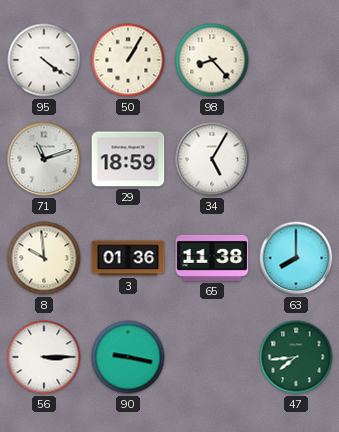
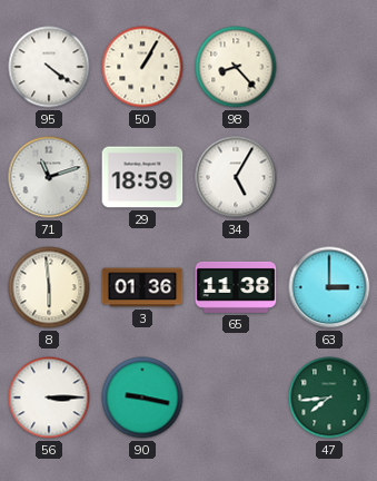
8: 9:59 -> 5:59
63: 8:00 -> 3:00
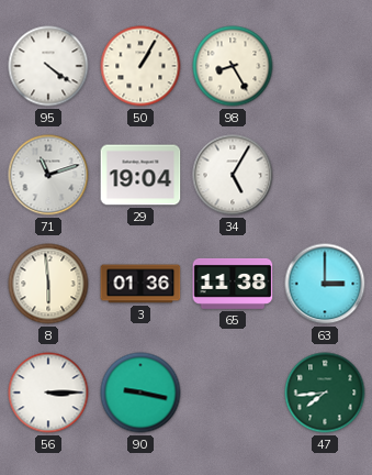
98: 8:23 -> 8:25
29: 18:59 -> 19:04
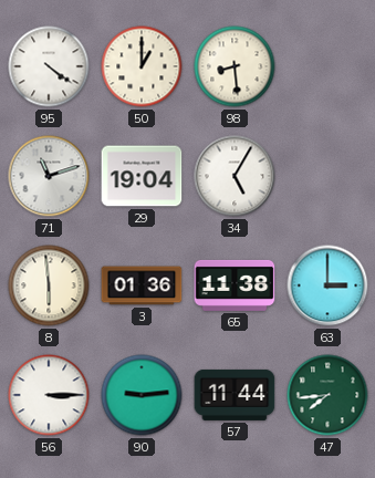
50: 1:05 -> 1:00
98: 8:25 -> 8:29
90: 9:17 -> 9:14
57: none -> 11:44
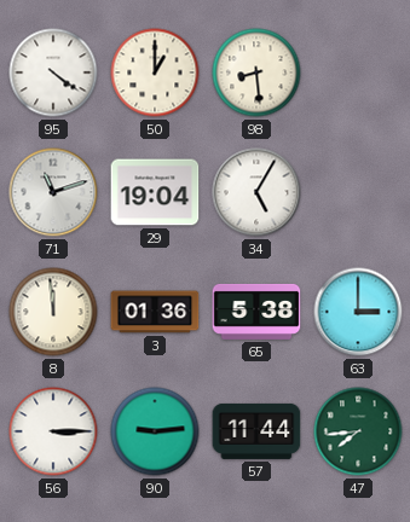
8: 5:59 -> 11:59
65: 11:38 -> 5:38
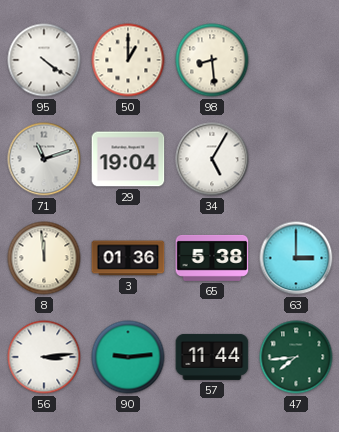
56: 3:15 -> 3:14
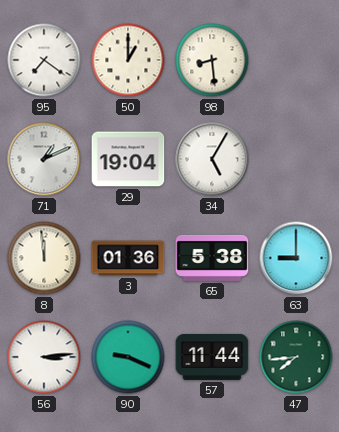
95: 4:21 -> 7:21
71: 11:12 -> 1:11
63: 3:00 -> 9:00
90: 9:14 -> 9:19
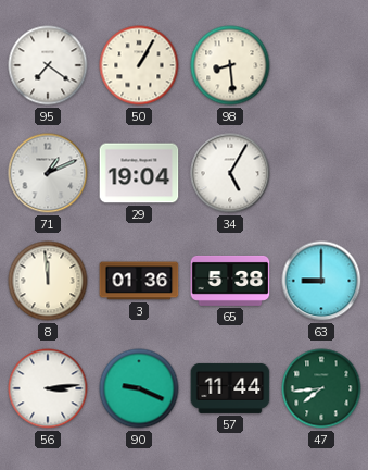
50: 1:00 -> 1:05
